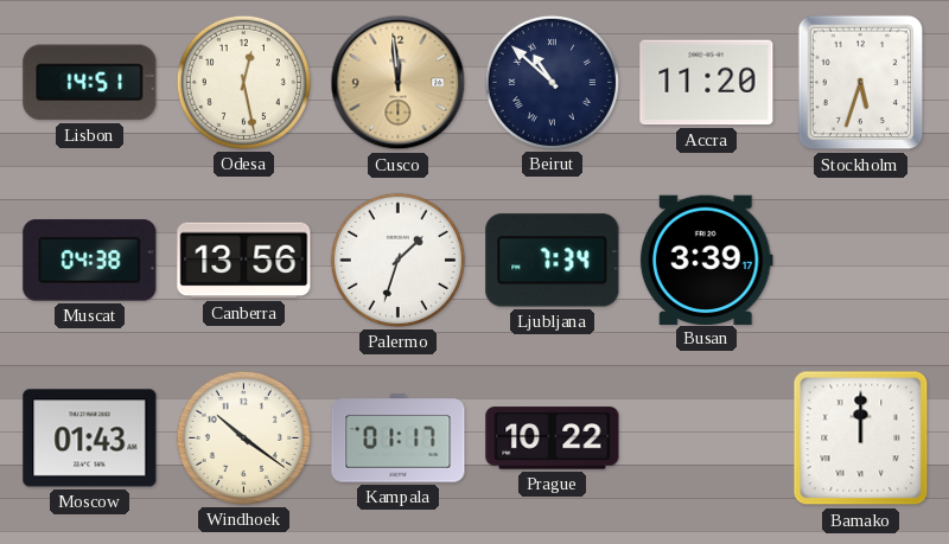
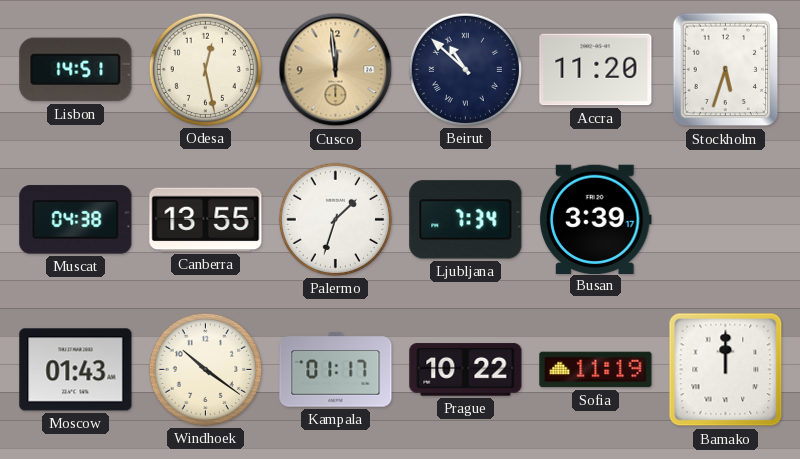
Canberra: 13:56 -> 13:55
Sofia: none -> 11:19
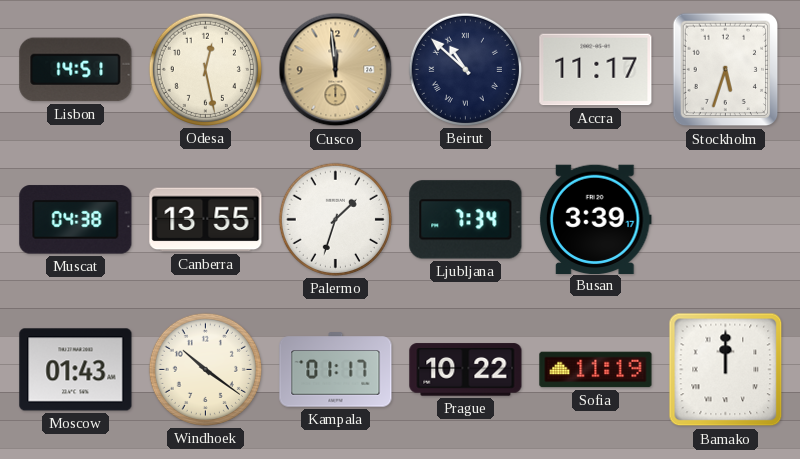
Accra: 11:20 -> 11:17
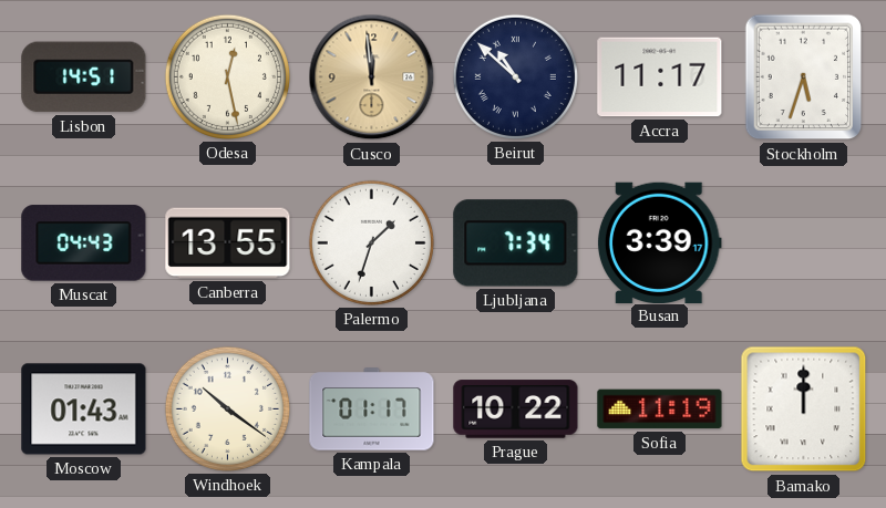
Muscat: 04:38 -> 04:43
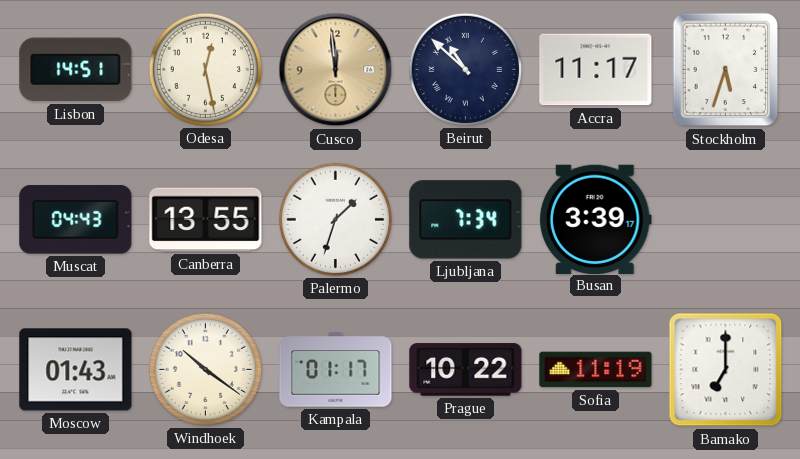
Bamako: 12:00 -> 7:00
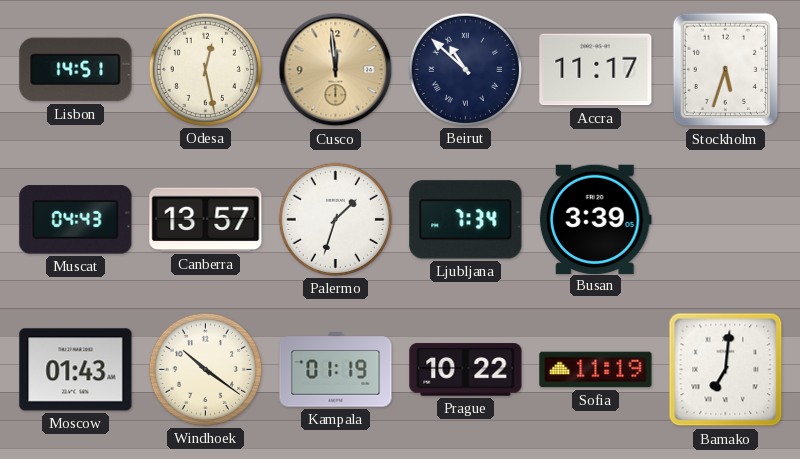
Canberra: 13:55 -> 13:57
Busan: 3:39:17 -> 3:39
Kampala: 01:17 -> 01:19
Bamako: 7:00 -> 7:01
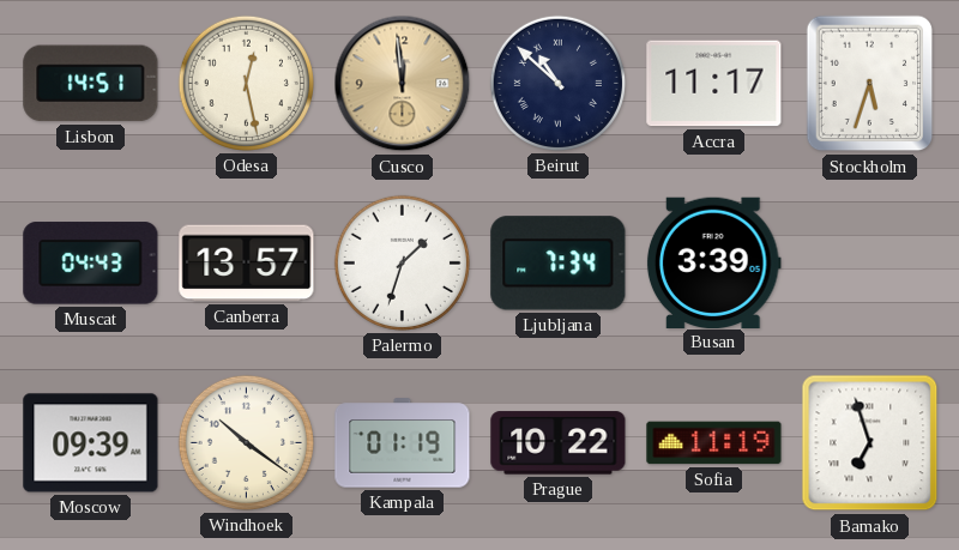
Moscow: 01:43 -> 09:39
Bamako: 7:01 -> 6:57
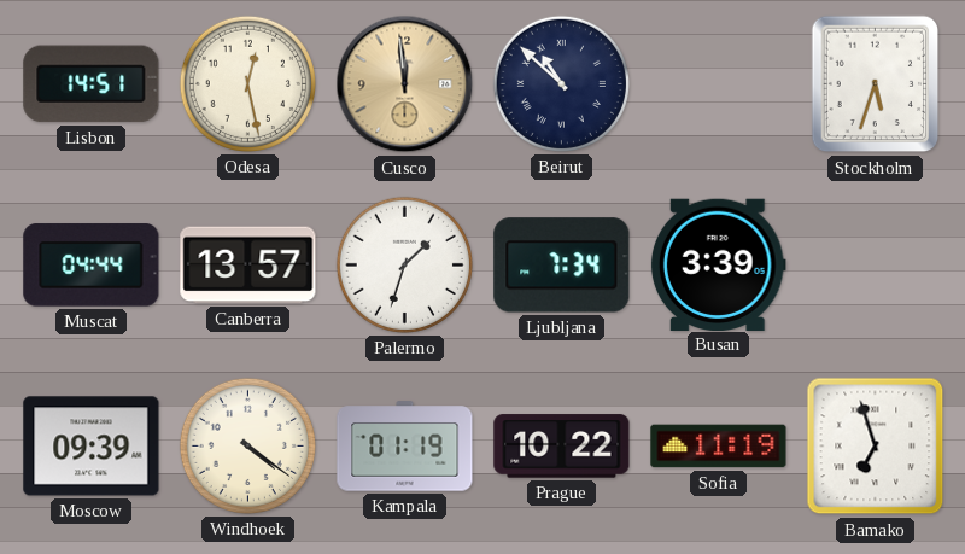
Accra: 11:17 -> none
Muscat: 04:43 -> 04:44
Windhoek: 10:21 -> 4:21
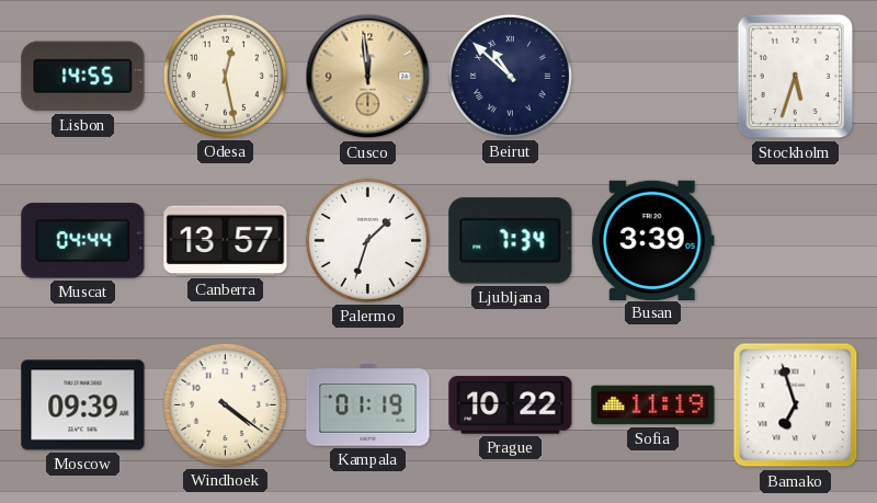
Lisbon: 14:51 -> 14:55
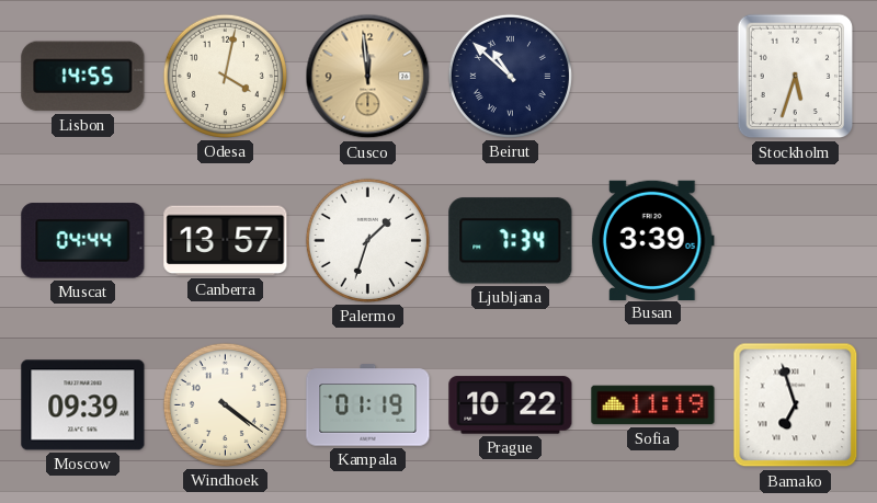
Odesa: 12:28 -> 4:02
